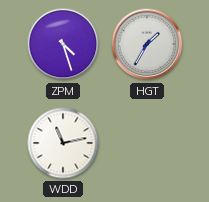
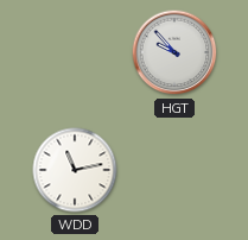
ZPM: 4:27 -> none
HGT: 1:35 -> 9:53
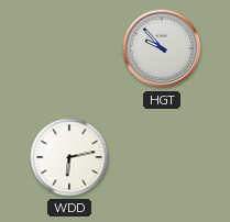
WDD: 11:13 -> 6:13
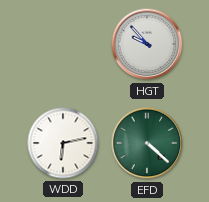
EFD: none -> 4:22
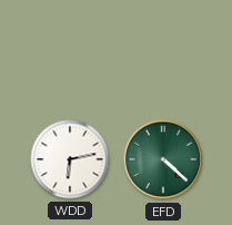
HGT: 9:53 -> none
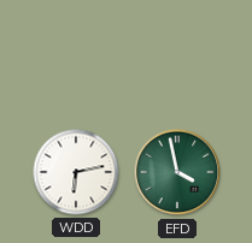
EFD: 4:22 -> 3:58
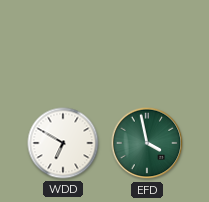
WDD: 6:13 -> 6:50
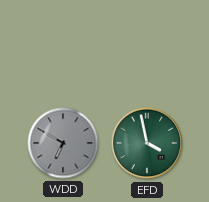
WDD dial: white -> grey
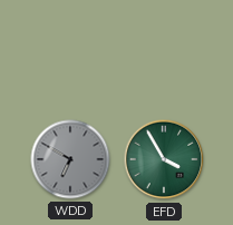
EFD: 3:58 -> 3:55
